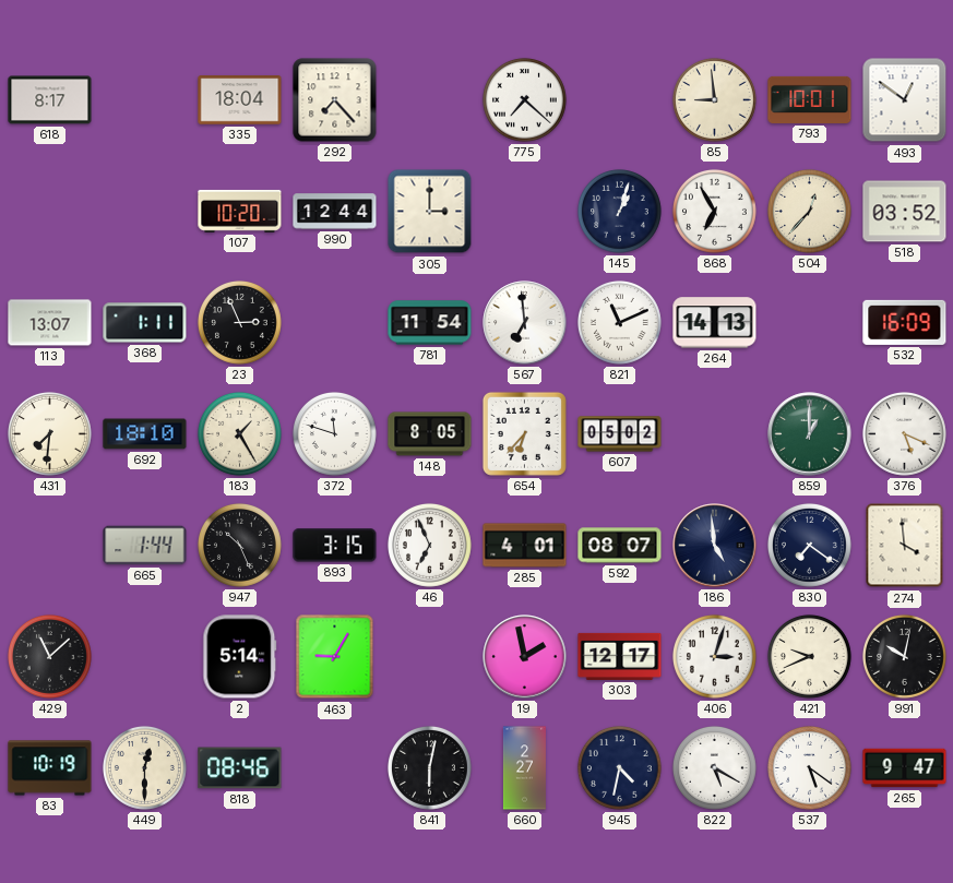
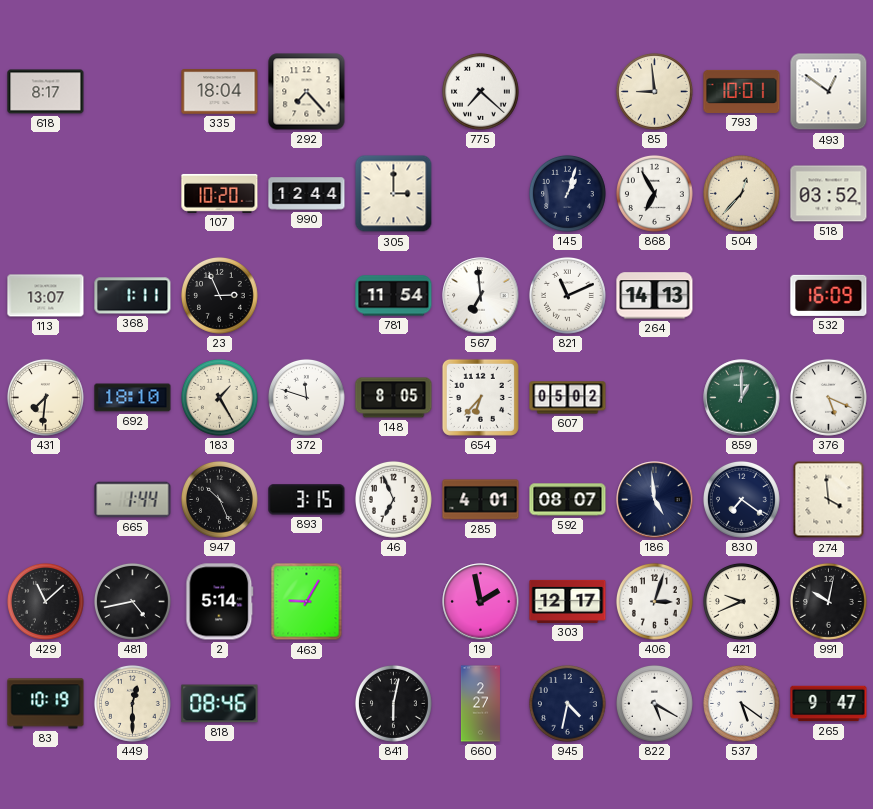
481: none -> 4:43
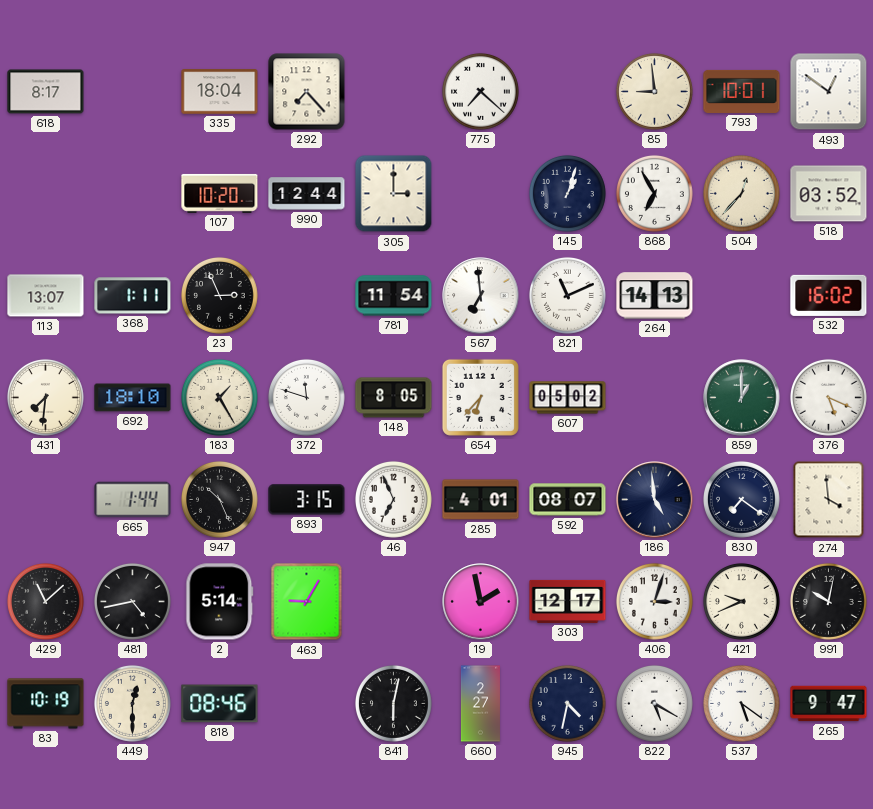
532: 16:09 -> 16:02
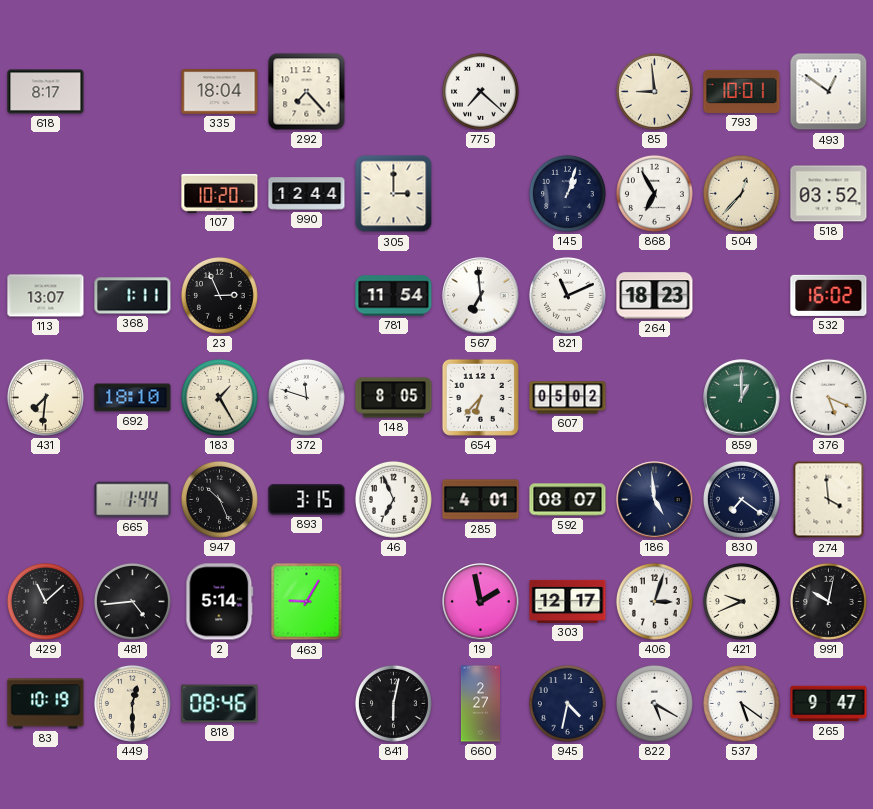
264: 14:13 -> 18:23
481: 4:43 -> 4:44
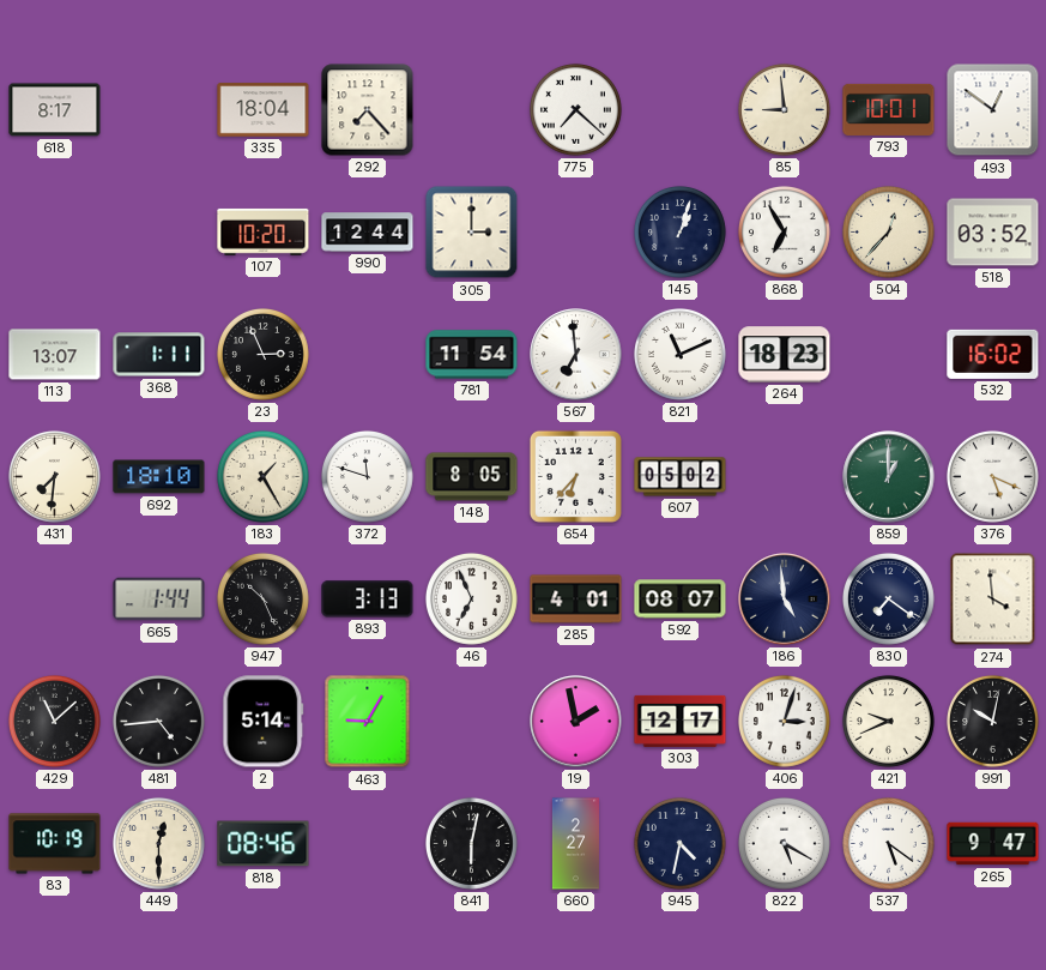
893: 3:15 -> 3:13
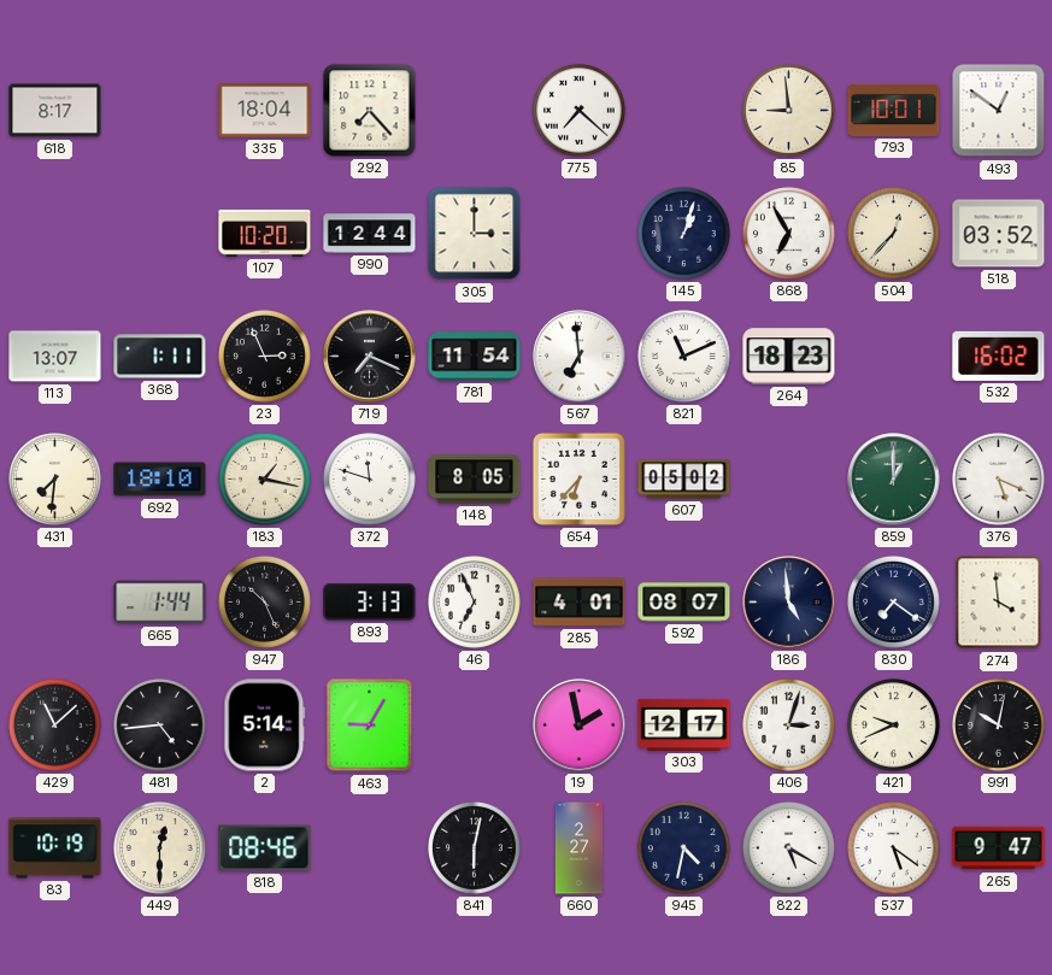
719: none -> 7:19
183: 1:25 -> 1:17
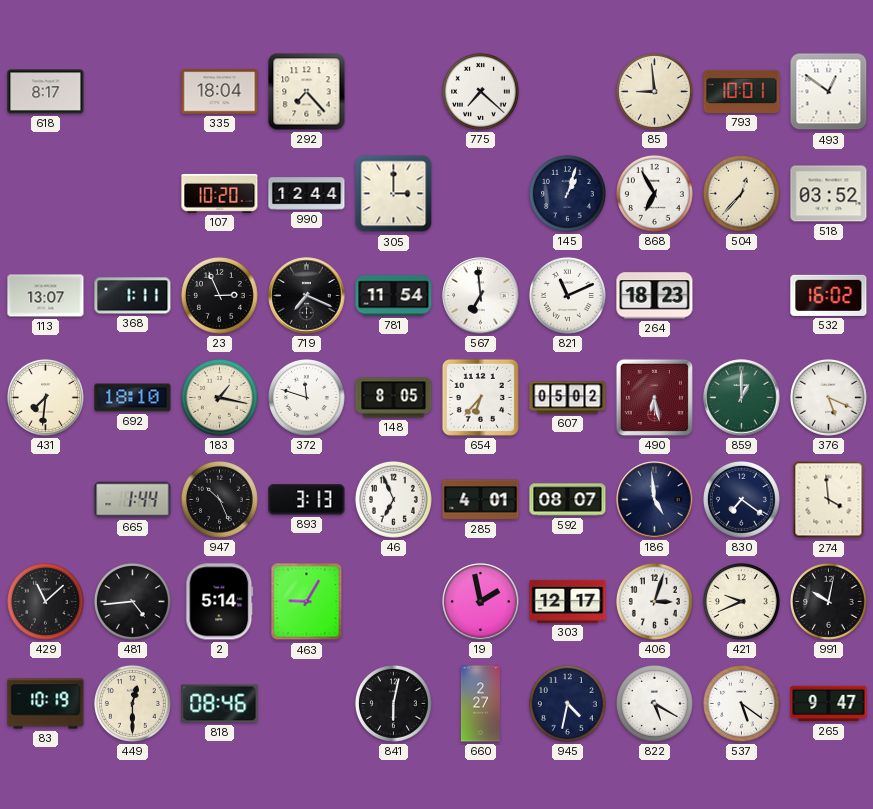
490: none -> 6:28
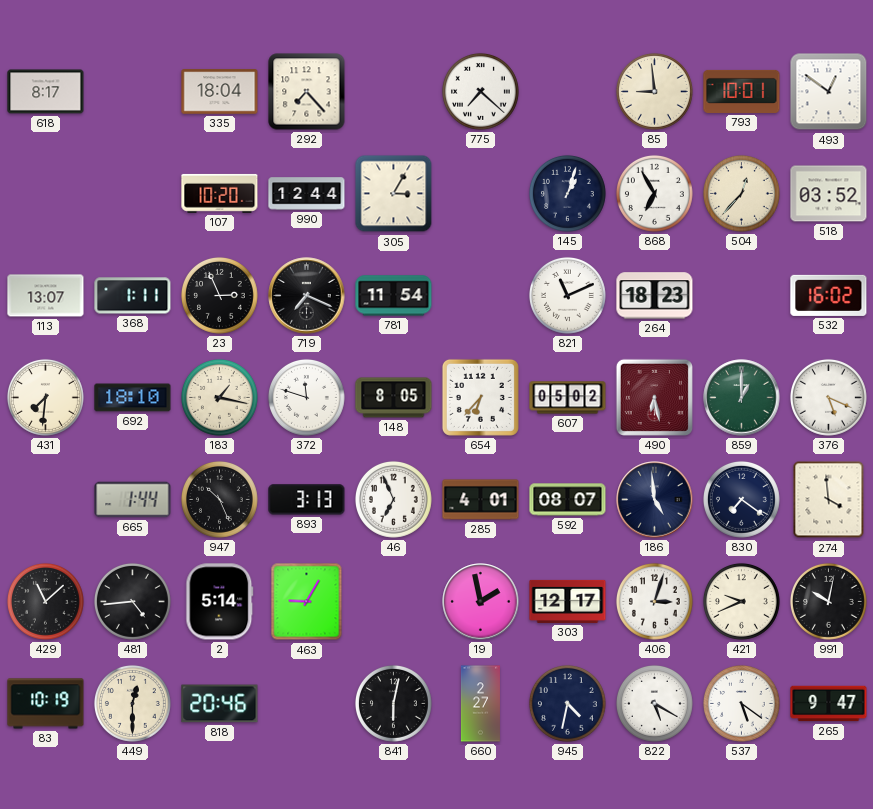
305: 3:00 -> 3:05
567: 6:59 -> none
818: 08:46 -> 20:46
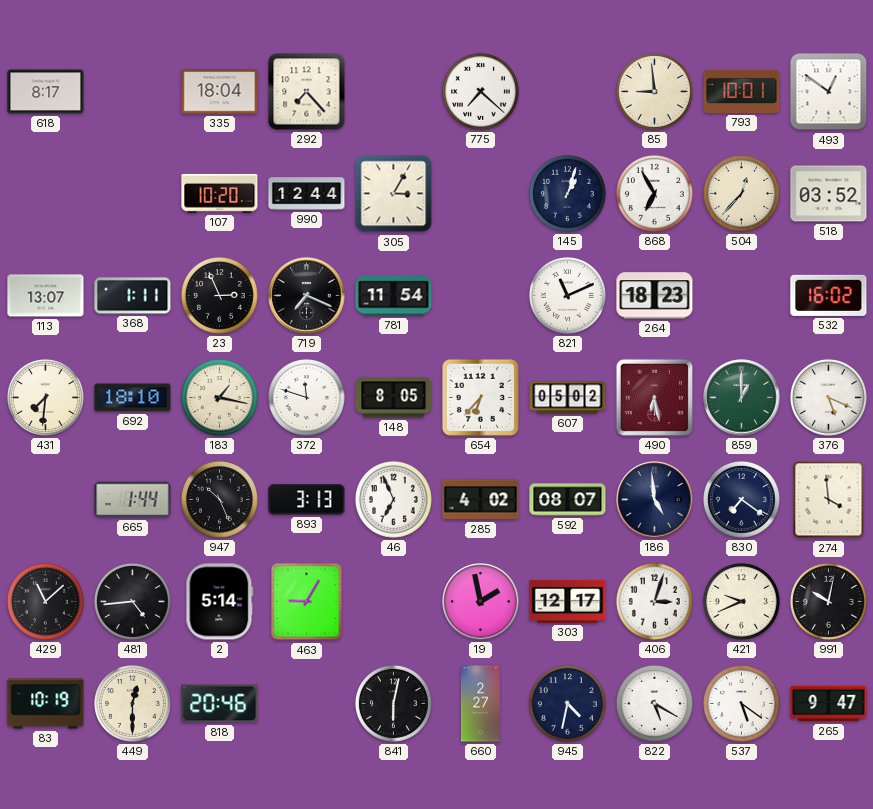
285: 4:01 -> 4:02
